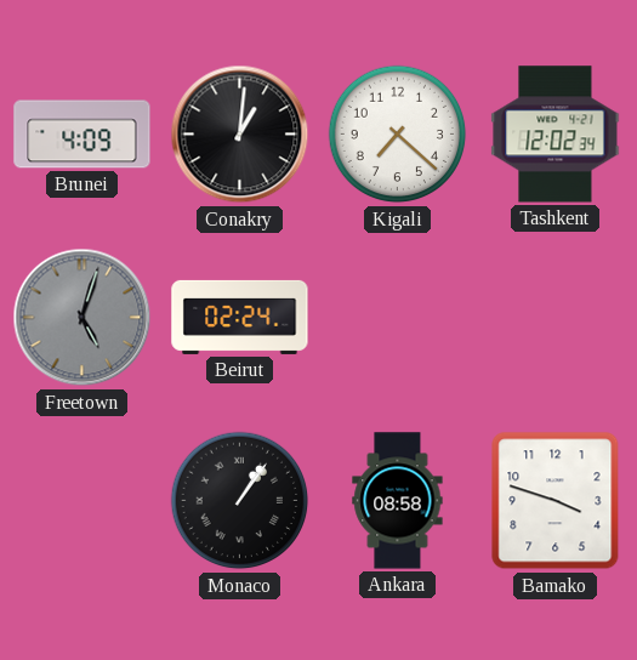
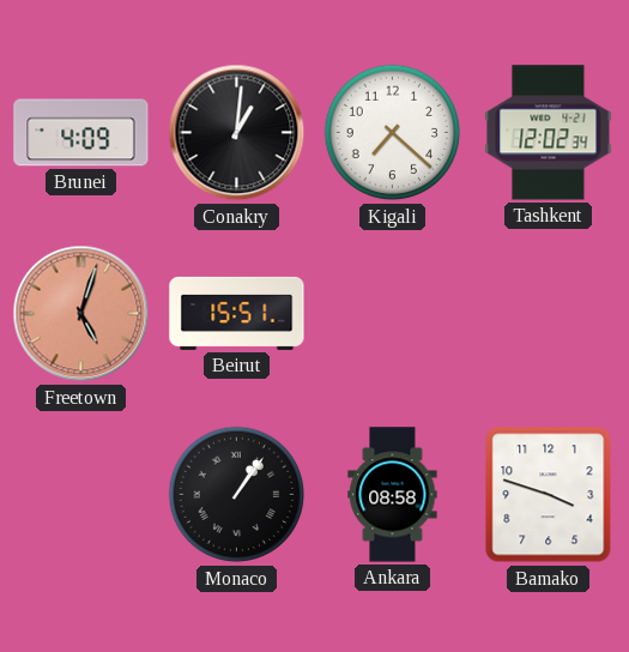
Freetown dial: grey -> salmon
Beirut: 02:24 -> 15:51
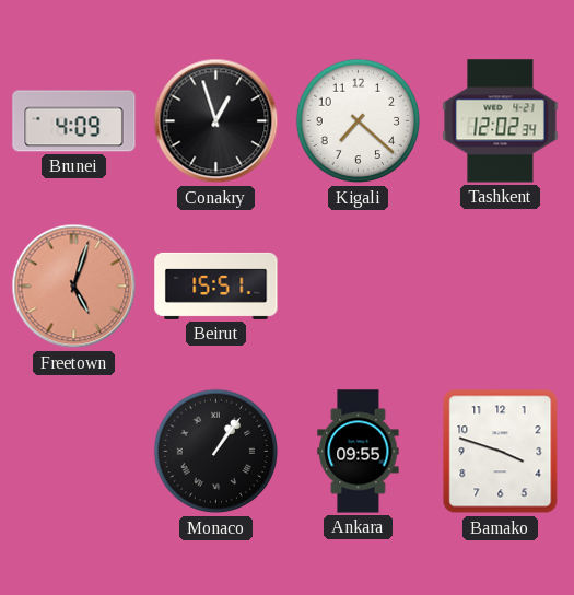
Conakry: 1:01 -> 12:57
Ankara: 08:58 -> 09:55
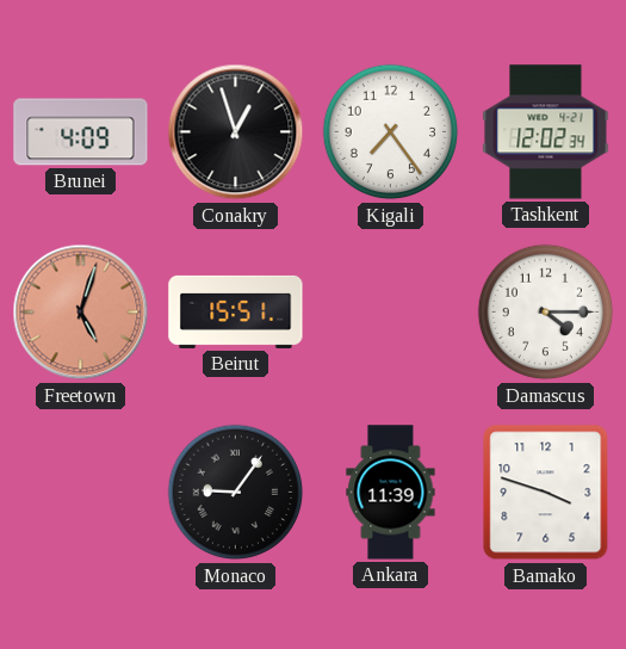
Kigali: 7:22 -> 7:24
Damascus: none -> 4:15
Monaco: 1:06 -> 9:06
Ankara: 09:55 -> 11:39
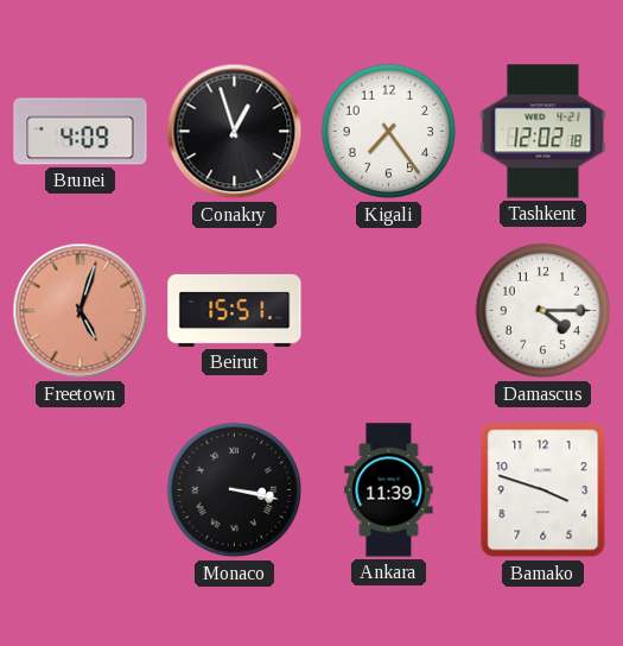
Tashkent: 12:02:34 -> 12:02:18
Monaco: 9:06 -> 3:17
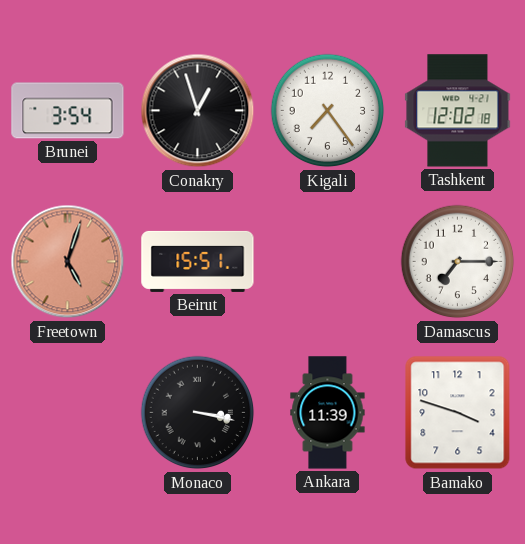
Brunei: 4:09 -> 3:54
Damascus: 4:15 -> 7:15
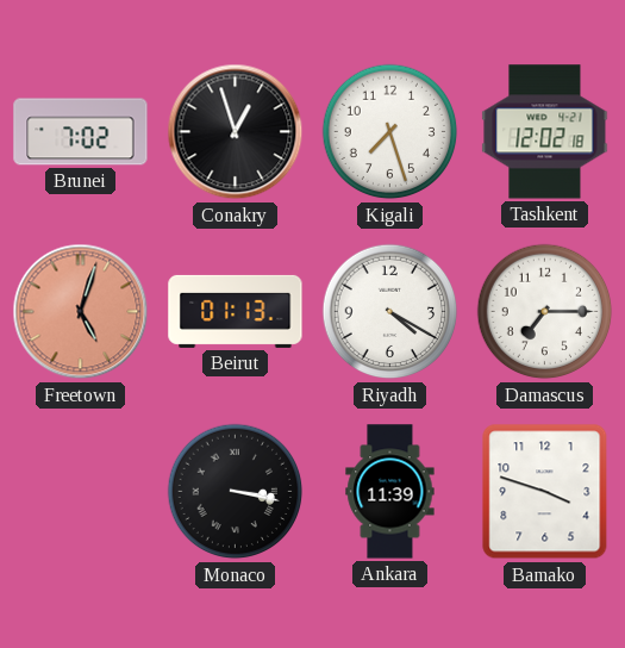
Brunei: 3:54 -> 7:02
Kigali: 7:24 -> 7:27
Beirut: 15:51 -> 01:13
Riyadh: none -> 4:20
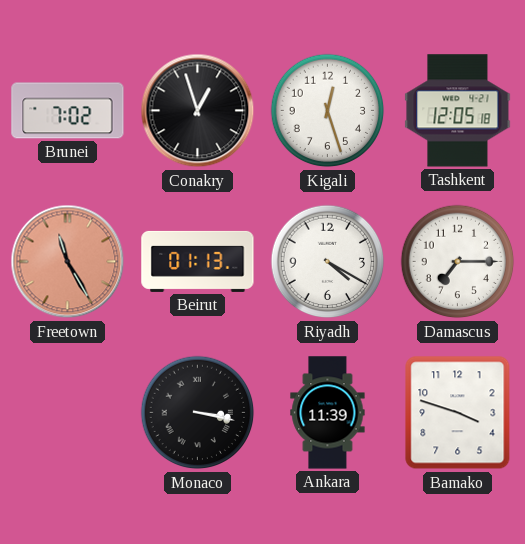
Kigali: 7:27 -> 12:27
Tashkent: 12:02 -> 12:05
Freetown: 5:03 -> 11:25
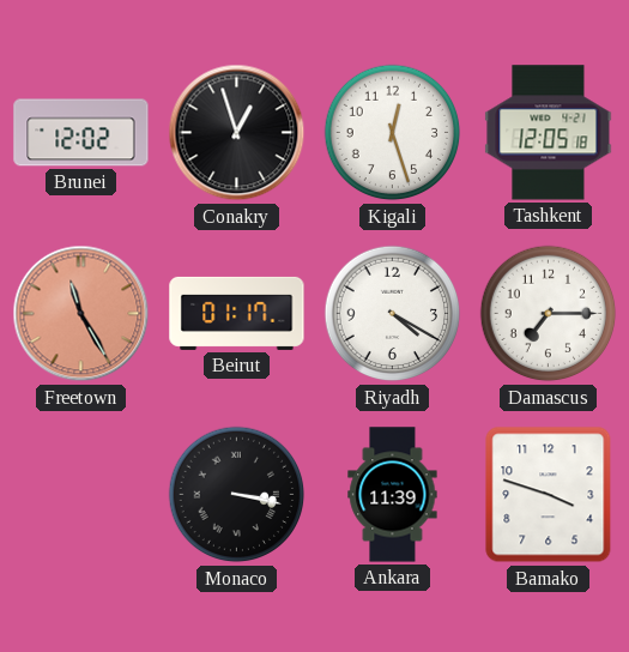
Brunei: 7:02 -> 12:02
Beirut: 01:13 -> 01:17
